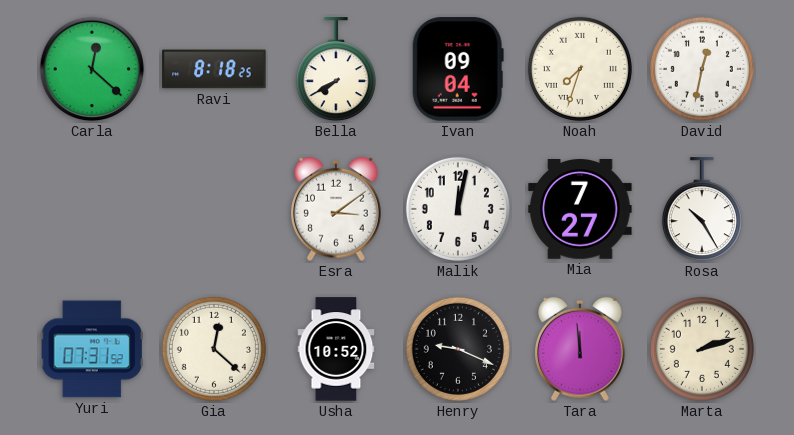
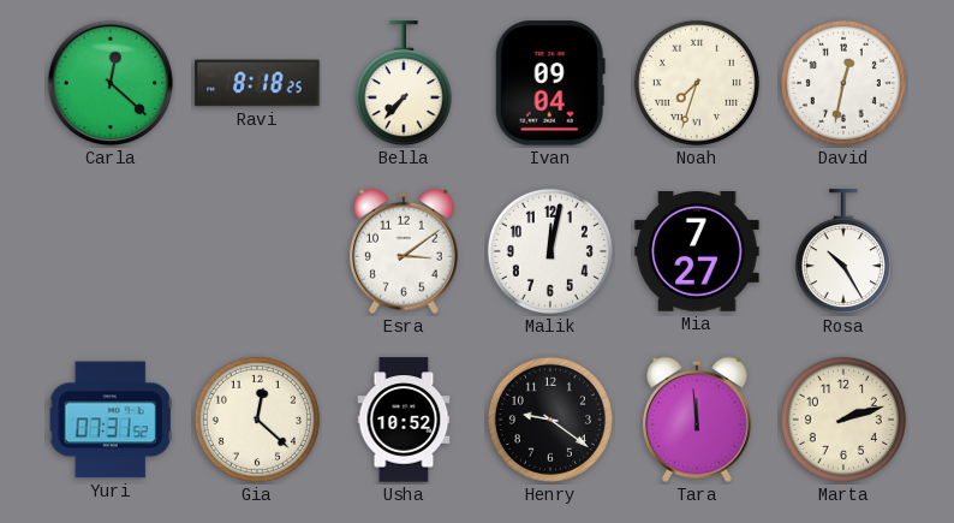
Bella: 7:40 -> 7:37
Henry: 9:19 -> 9:21
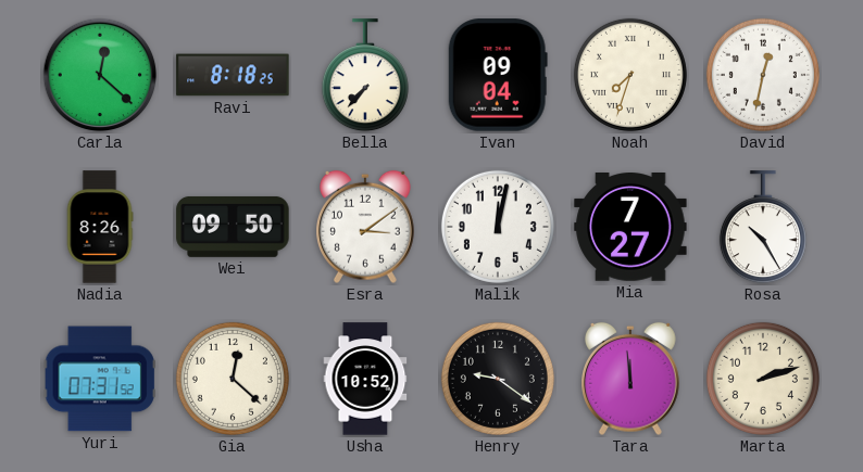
Nadia: none -> 8:26
Wei: none -> 09:50
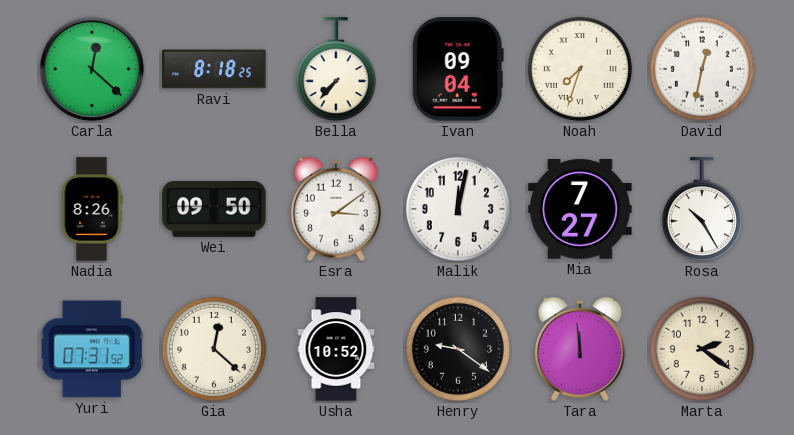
Marta: 2:12 -> 2:21
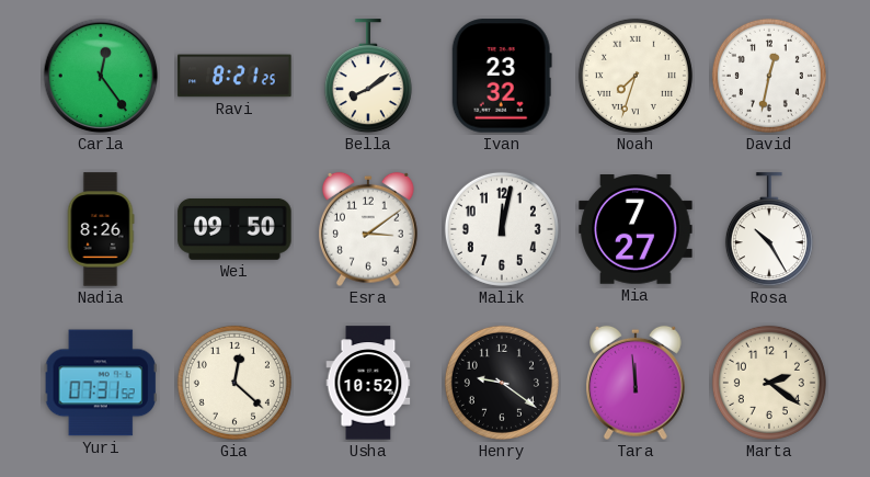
Carla: 12:22 -> 12:24
Ravi: 8:18 -> 8:21
Bella: 7:37 -> 8:09
Ivan: 09:04 -> 23:32
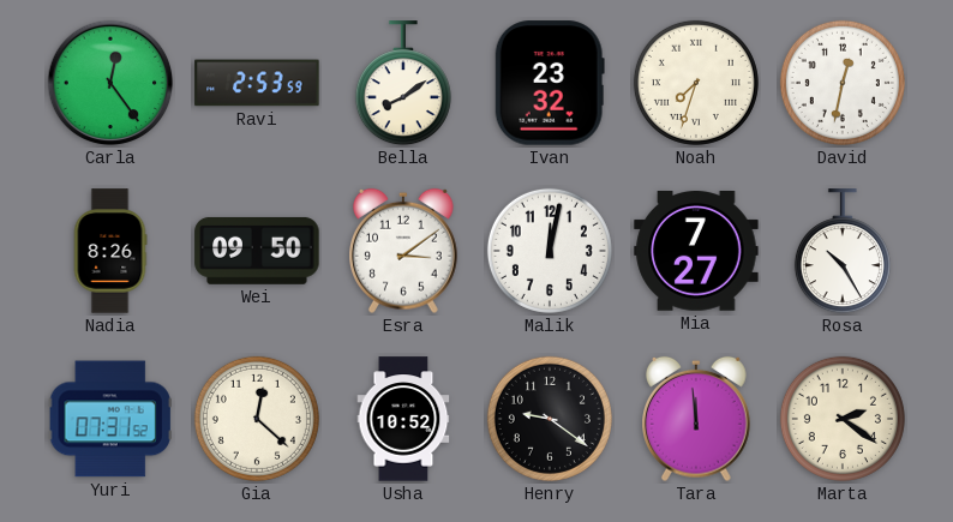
Ravi: 8:21 -> 2:53
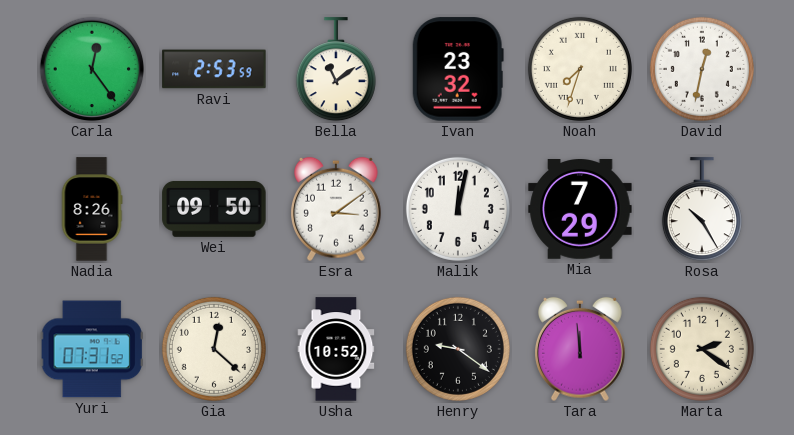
Bella: 8:09 -> 11:09
Mia: 7:27 -> 7:29
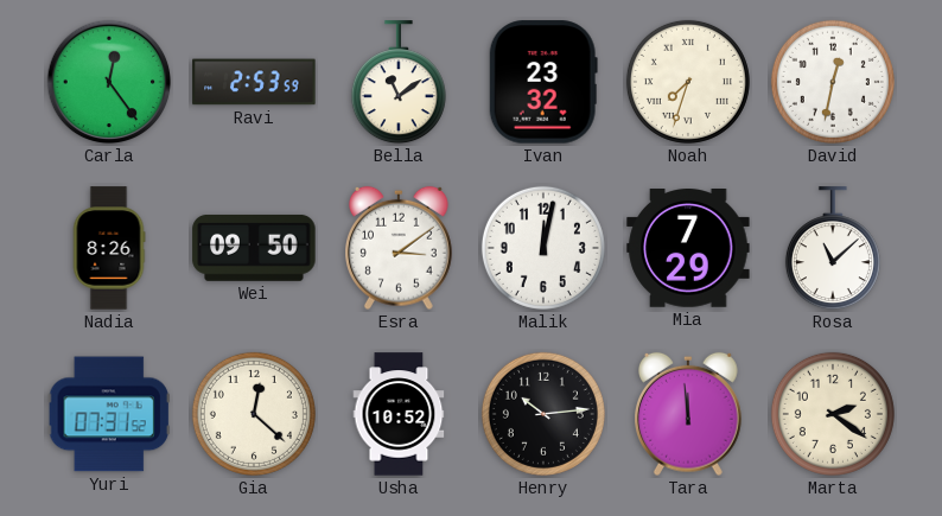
Rosa: 10:25 -> 11:08
Henry: 9:21 -> 10:14
